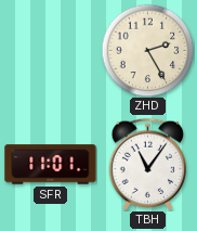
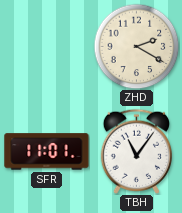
ZHD: 2:25 -> 2:20
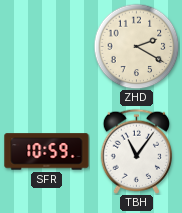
SFR: 11:01 -> 10:59
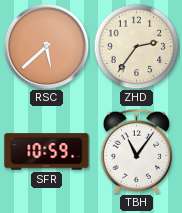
RSC: none -> 5:38
ZHD: 2:20 -> 2:36
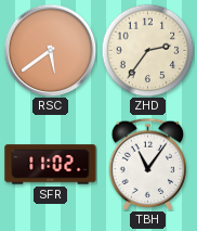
RSC: 5:38 -> 5:39
SFR: 10:59 -> 11:02
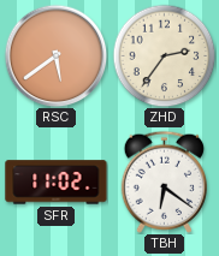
TBH: 11:06 -> 6:21
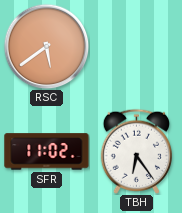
ZHD: 2:36 -> none
TBH: 6:21 -> 6:24
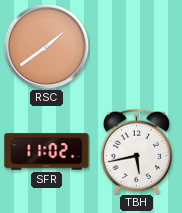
RSC: 5:39 -> 1:39
TBH: 6:24 -> 5:43
